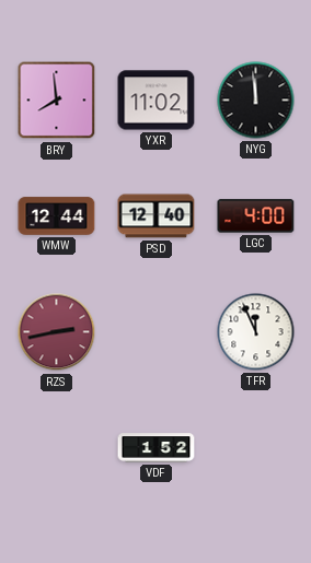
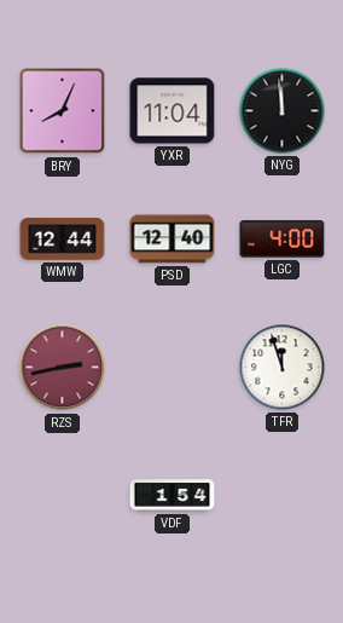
BRY: 7:59 -> 8:04
YXR: 11:02 -> 11:04
TFR: 11:56 -> 11:57
VDF: 1:52 -> 1:54
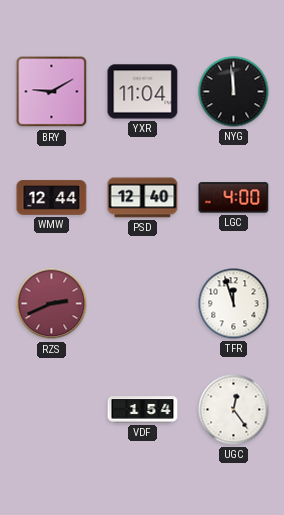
BRY: 8:04 -> 9:10
RZS: 2:43 -> 2:41
UGC: none -> 12:24
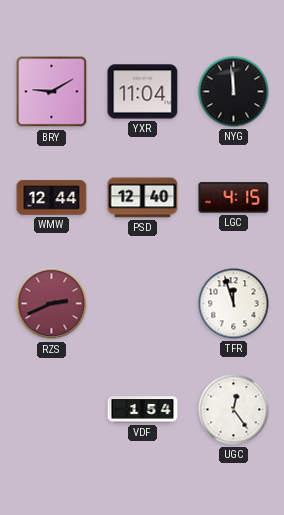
LGC: 4:00 -> 4:15
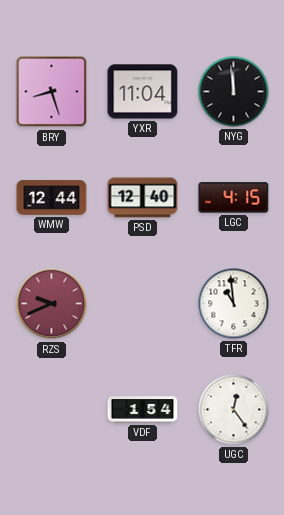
BRY: 9:10 -> 8:27
RZS: 2:41 -> 9:41
TFR: 11:57 -> 10:59
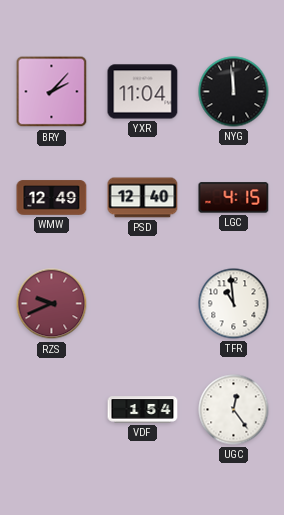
BRY: 8:27 -> 2:07
WMW: 12:44 -> 12:49
